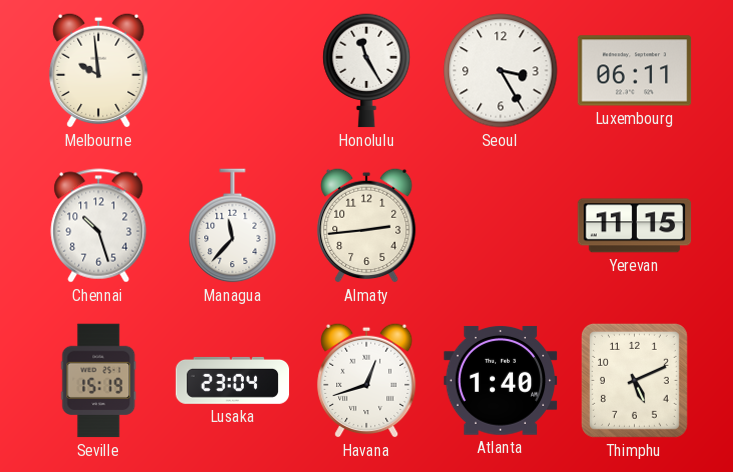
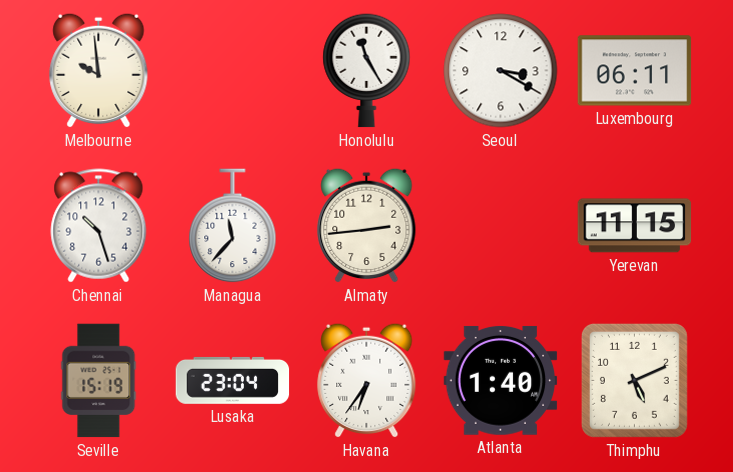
Seoul: 3:25 -> 3:20
Havana: 12:42 -> 6:36
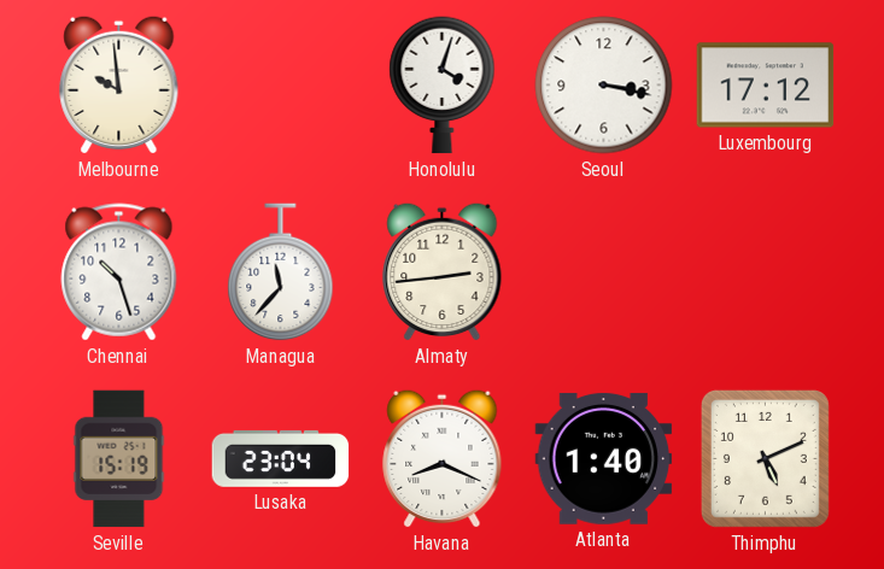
Honolulu: 11:25 -> 4:03
Seoul: 3:20 -> 3:17
Luxembourg: 06:11 -> 17:12
Yerevan: 11:15 -> none
Havana: 6:36 -> 8:19
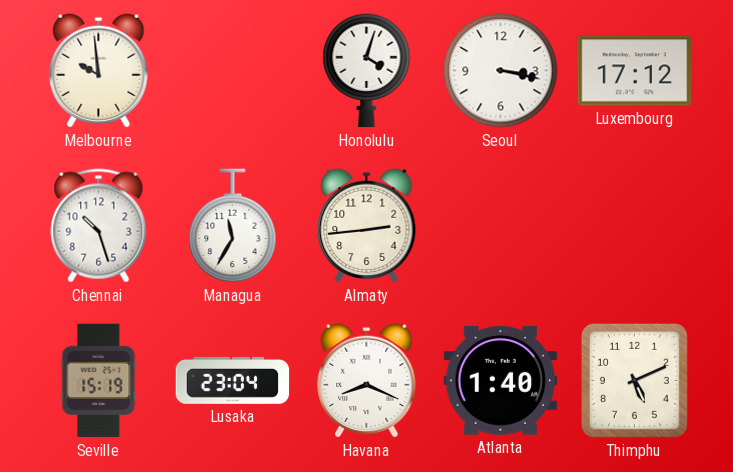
Managua: 11:37 -> 11:35
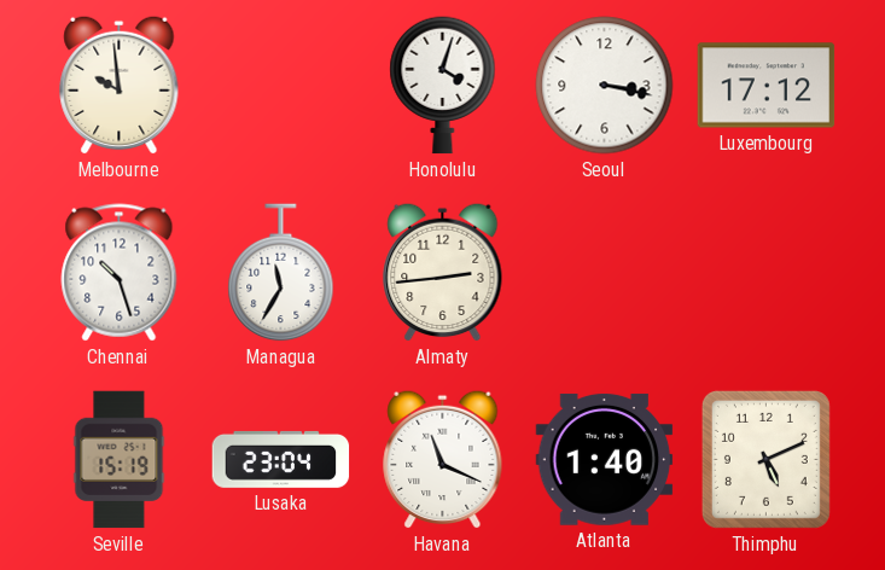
Havana: 8:19 -> 11:19
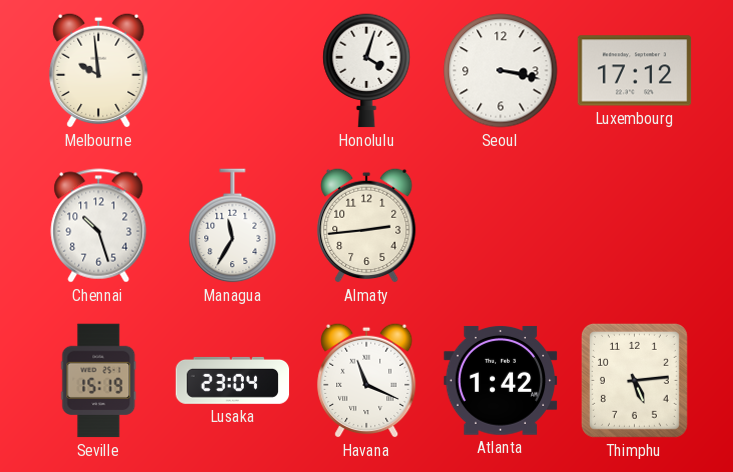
Atlanta: 1:40 -> 1:42
Thimphu: 5:11 -> 5:14
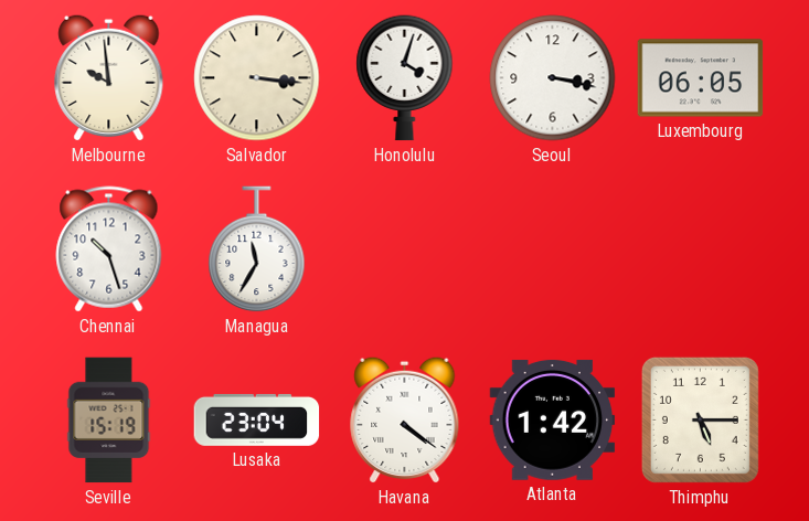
Salvador: none -> 3:16
Luxembourg: 17:12 -> 06:05
Almaty: 2:44 -> none
Havana: 11:19 -> 4:21
Thimphu: 5:14 -> 5:15
